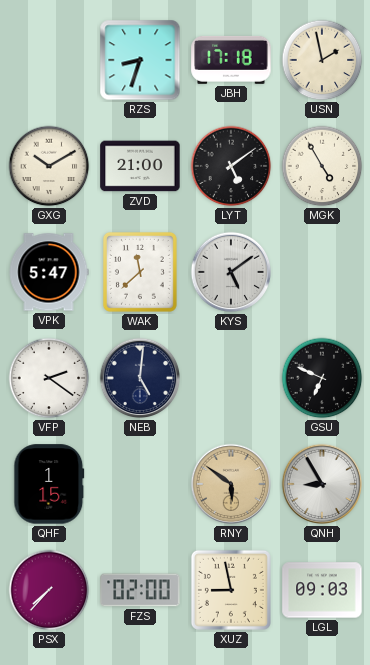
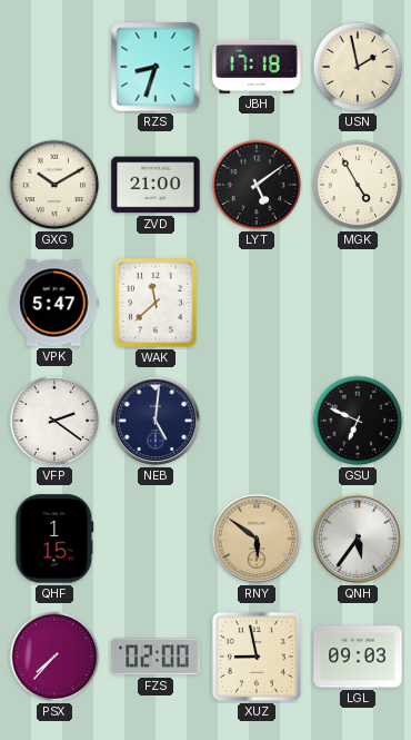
KYS: 5:09 -> none
QNH: 8:55 -> 5:36
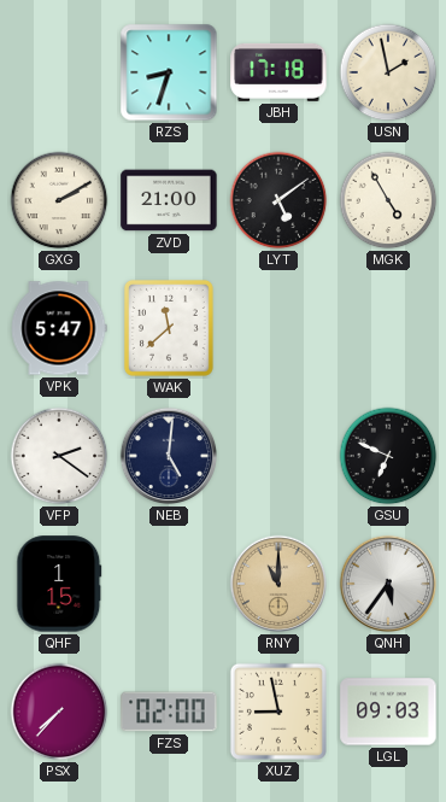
GXG: 10:10 -> 2:10
RNY: 5:51 -> 11:00
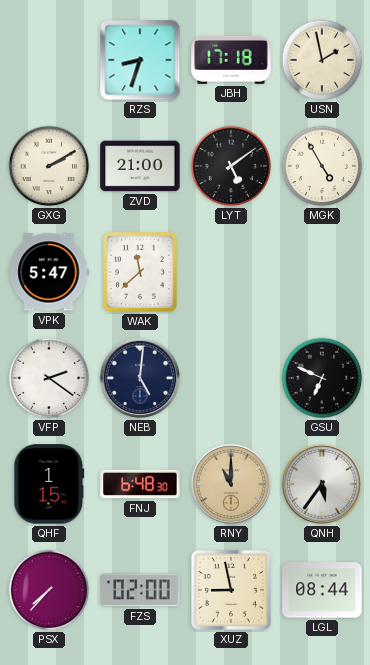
FNJ: none -> 6:48
LGL: 09:03 -> 08:44
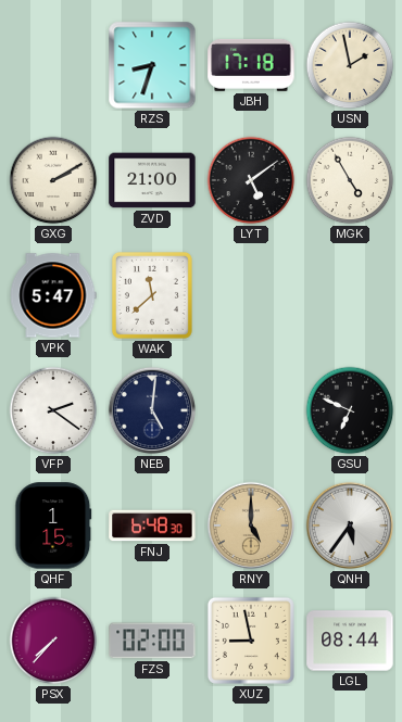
RNY: 11:00 -> 5:00
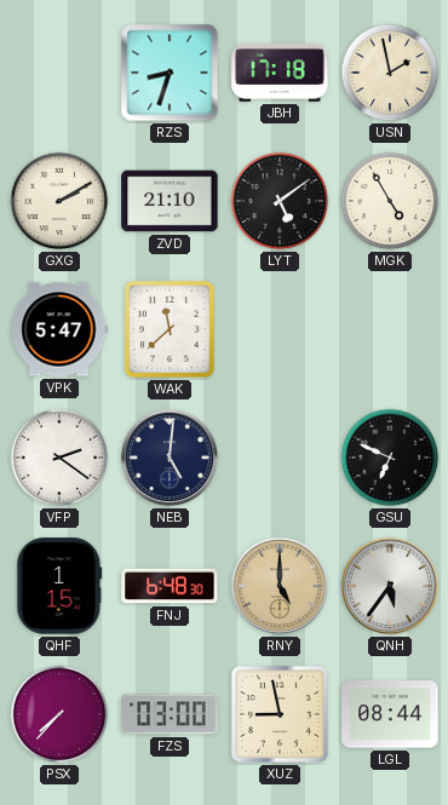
ZVD: 21:00 -> 21:10
FZS: 02:00 -> 03:00
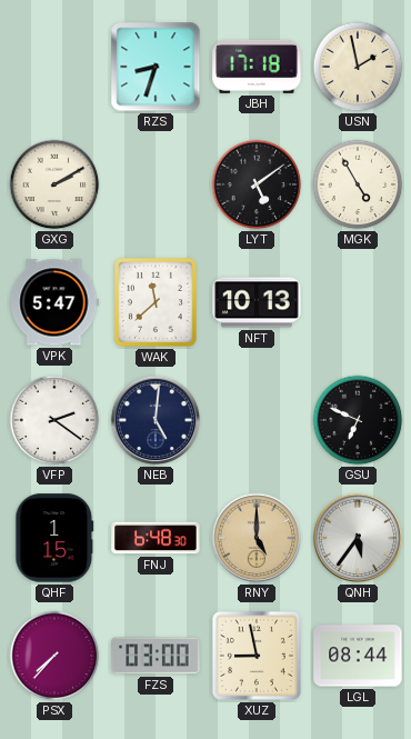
ZVD: 21:10 -> none
NFT: none -> 10:13
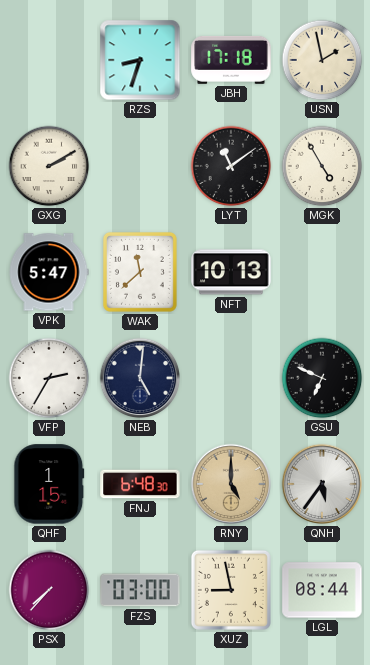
LYT: 5:09 -> 11:09
VFP: 2:21 -> 2:35
